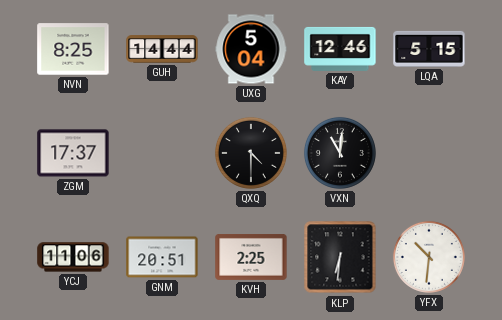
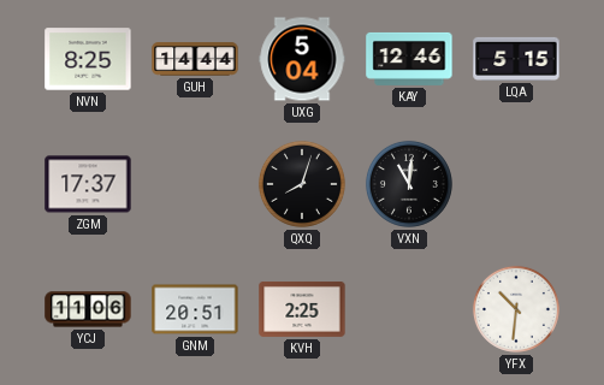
QXQ: 4:30 -> 8:03
KLP: 6:31 -> none
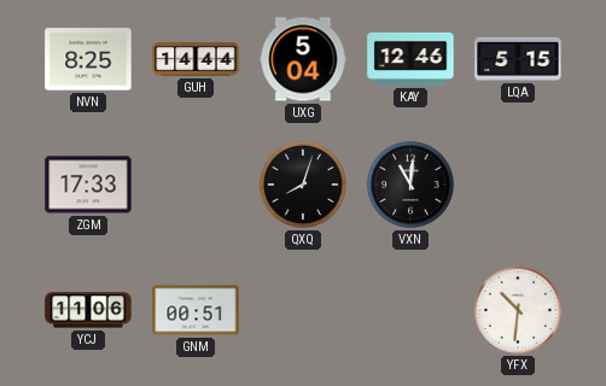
ZGM: 17:37 -> 17:33
GNM: 20:51 -> 00:51
KVH: 2:25 -> none
